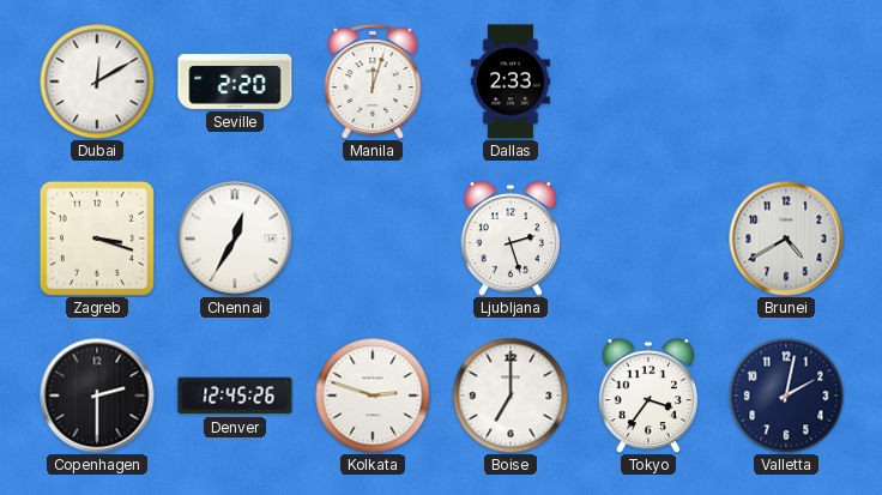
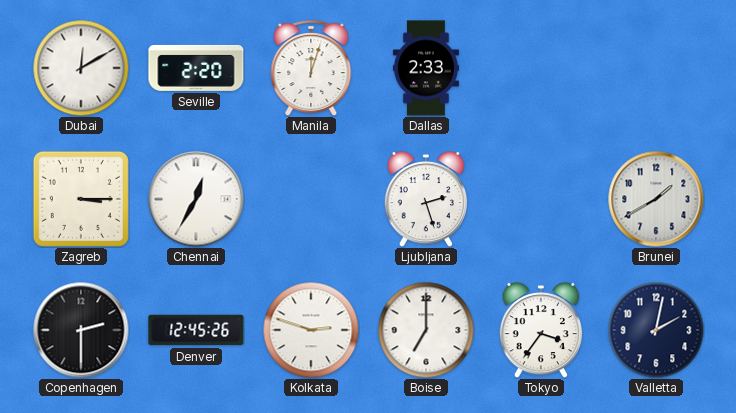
Zagreb: 3:18 -> 3:15
Brunei: 4:40 -> 1:40
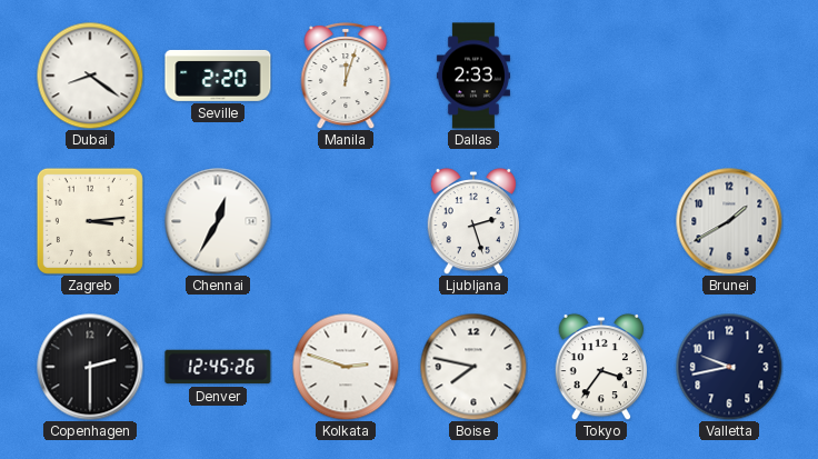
Dubai: 12:10 -> 8:21
Zagreb: 3:15 -> 3:14
Boise: 7:00 -> 7:47
Valletta: 2:02 -> 9:43
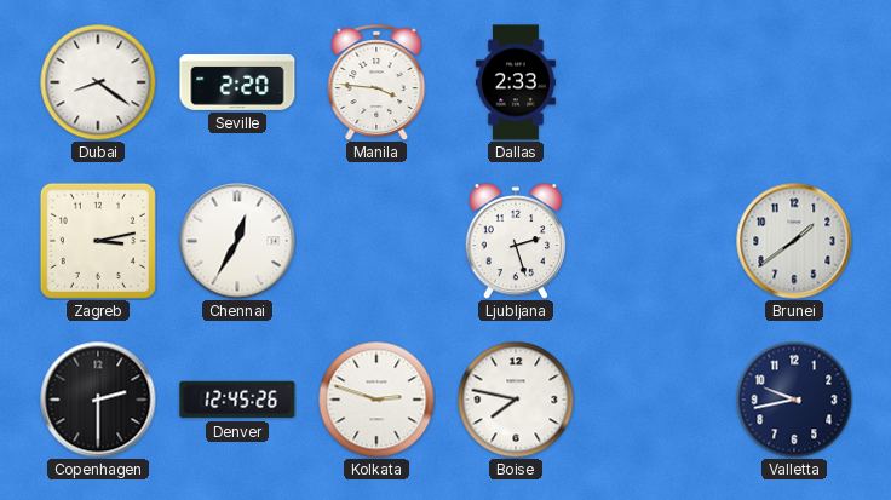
Manila: 12:03 -> 3:46
Zagreb: 3:14 -> 3:13
Brunei: 1:40 -> 1:39
Tokyo: 3:36 -> none
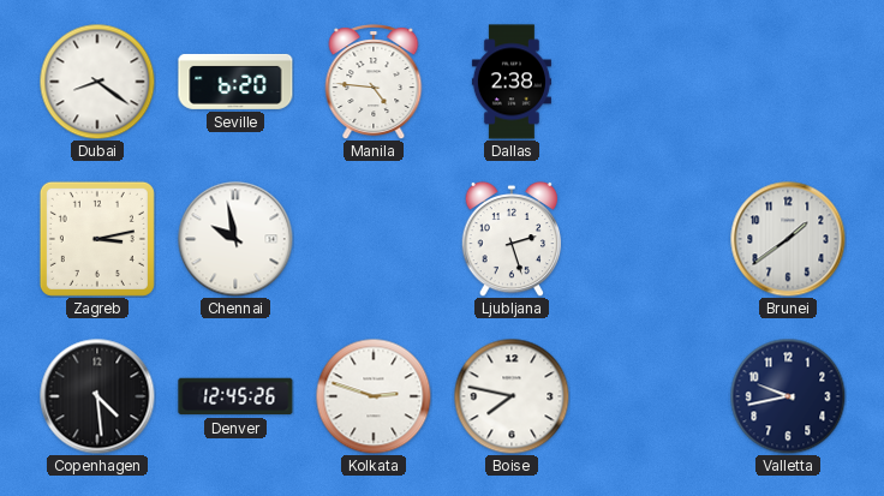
Seville: 2:20 -> 6:20
Manila: 3:46 -> 4:46
Dallas: 2:33 -> 2:38
Chennai: 12:35 -> 9:58
Copenhagen: 2:30 -> 4:29
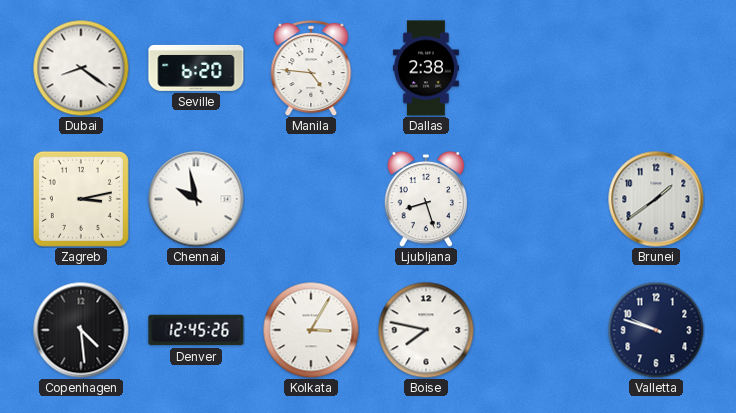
Ljubljana: 2:27 -> 8:27
Kolkata: 2:48 -> 3:05
Valletta: 9:43 -> 9:48
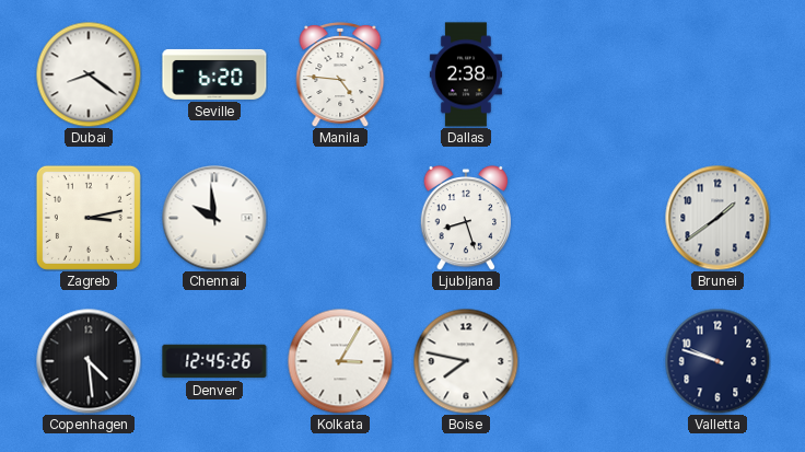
Chennai: 9:58 -> 9:59
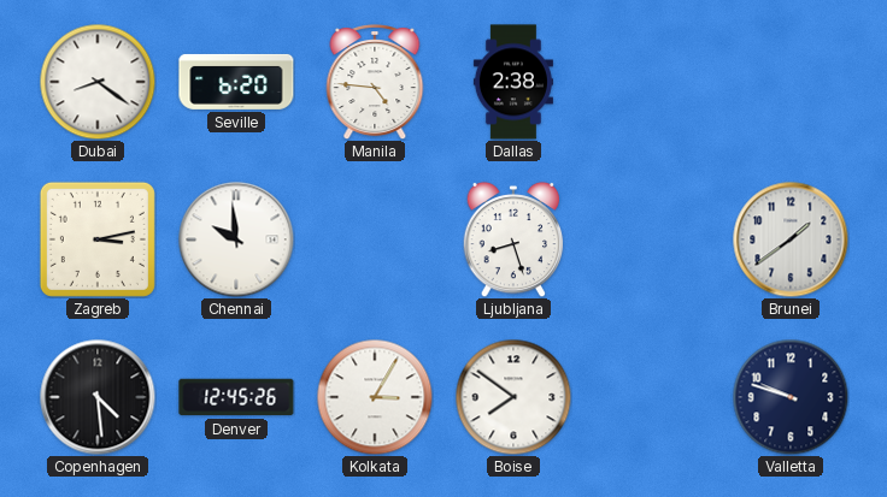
Boise: 7:47 -> 7:51
